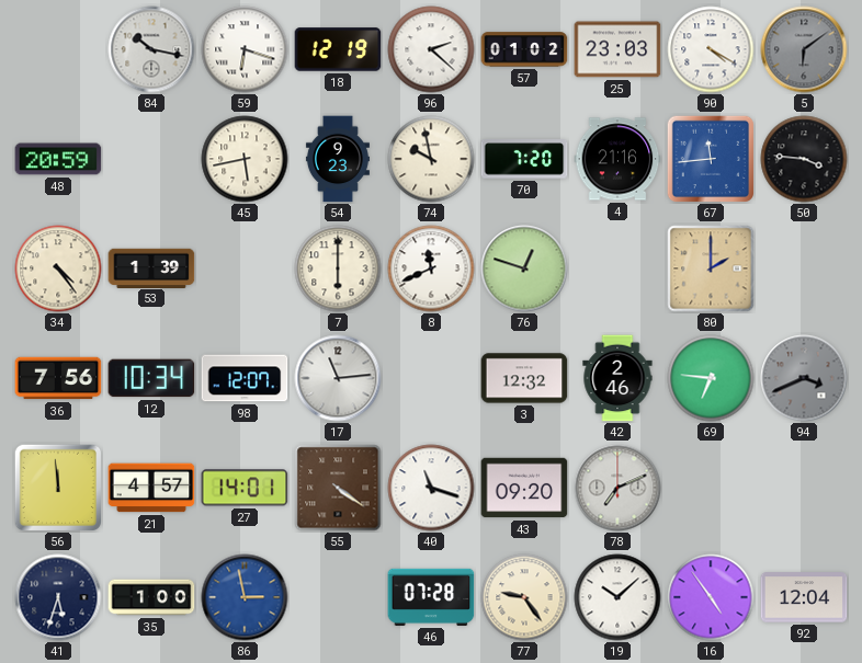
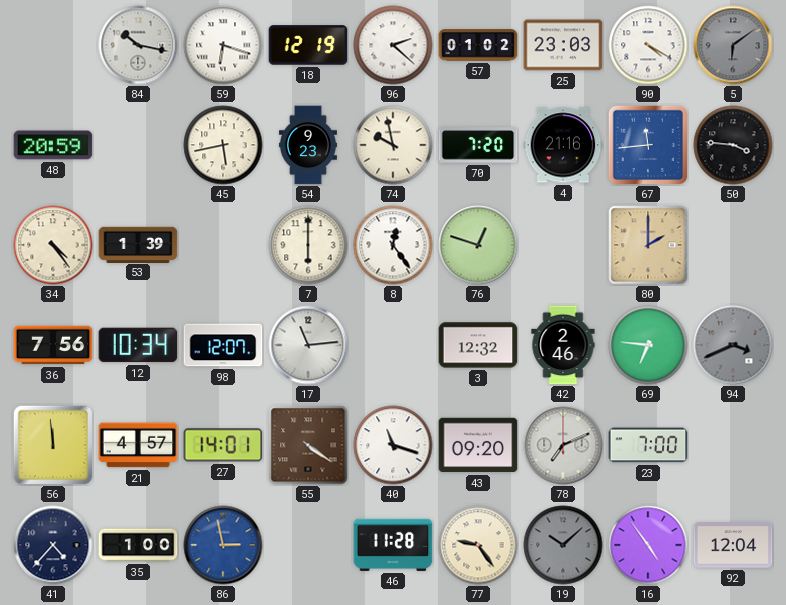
8: 11:41 -> 12:24
23: none -> 7:00
41: 5:33 -> 4:37
46: 07:28 -> 11:28
19 dial: white -> grey
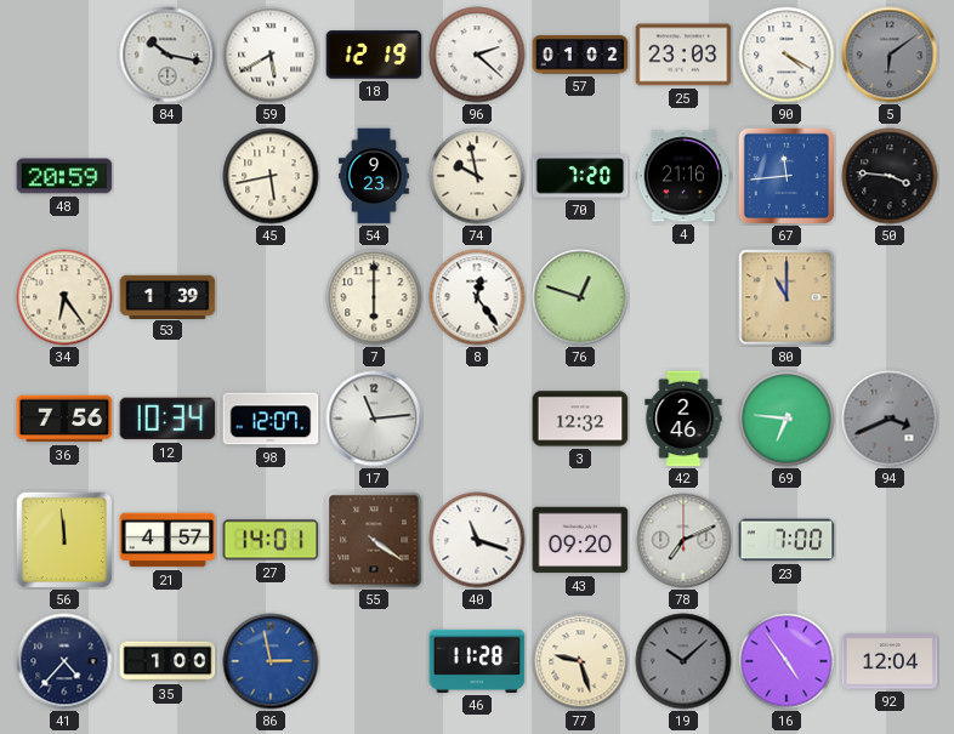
59: 6:18 -> 5:40
34: 4:24 -> 6:24
80: 2:00 -> 11:00
77: 9:24 -> 9:27
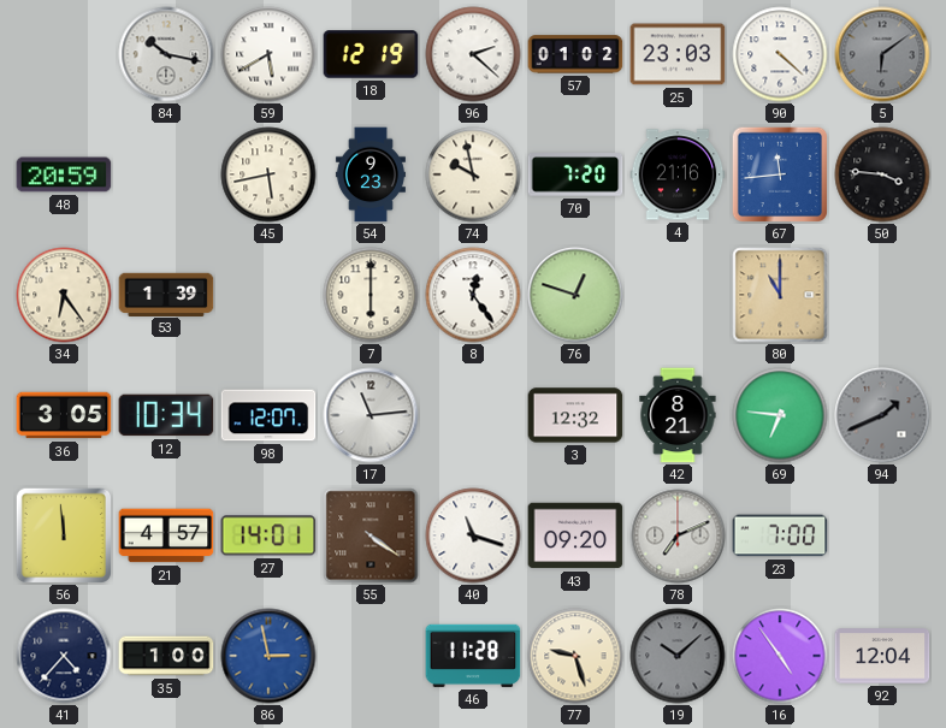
90: 4:20 -> 4:22
36: 7:56 -> 3:05
42: 2:46 -> 8:21
94: 3:41 -> 1:41
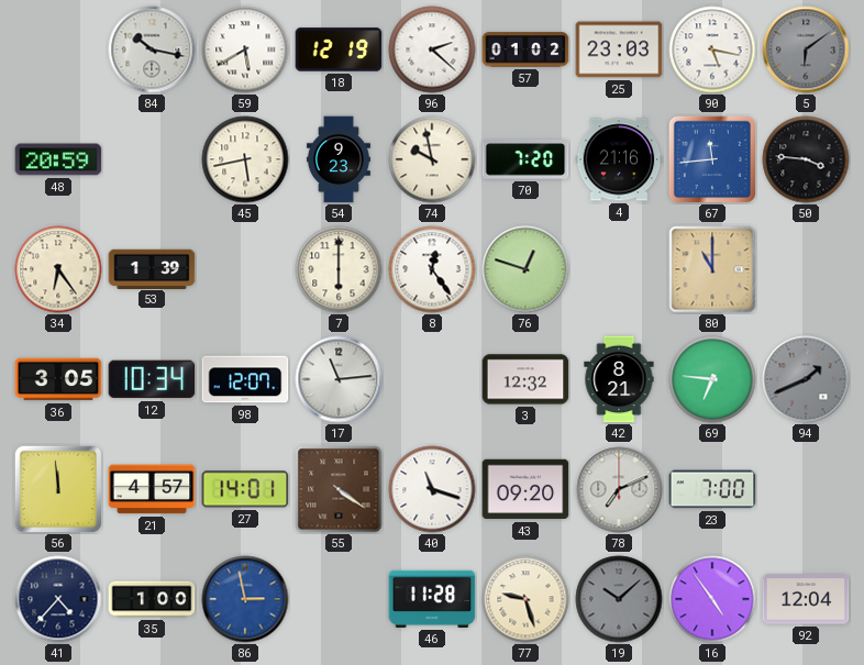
90: 4:22 -> 5:17
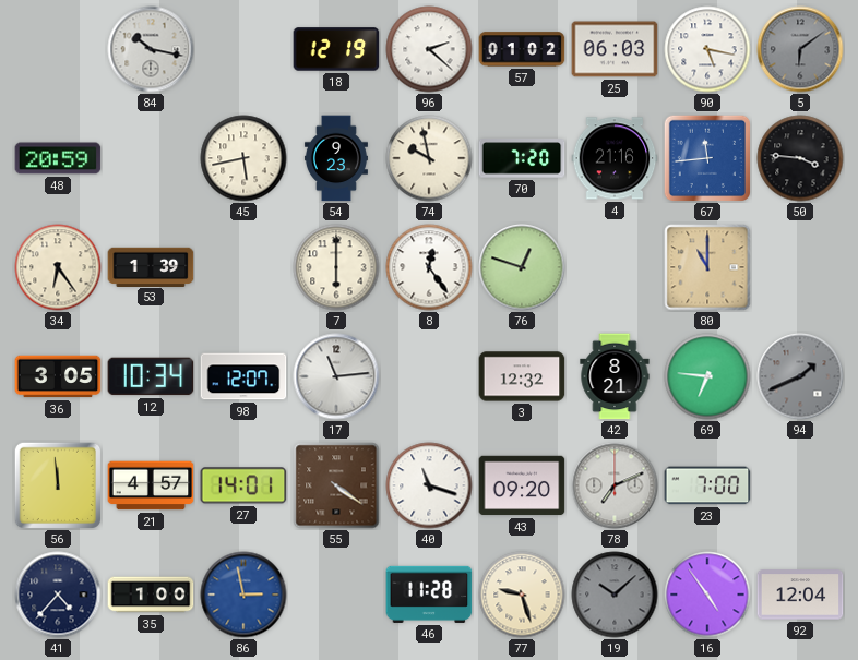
59: 5:40 -> none
25: 23:03 -> 06:03
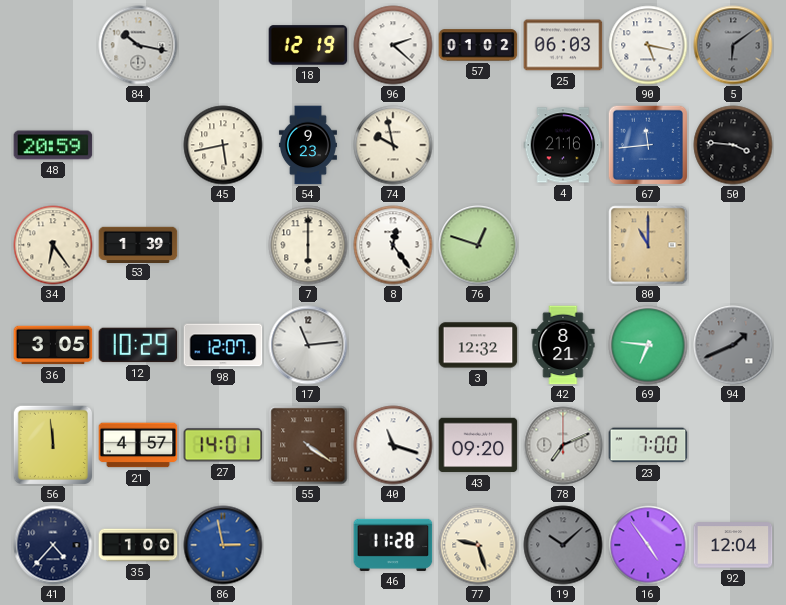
70: 7:20 -> none
12: 10:34 -> 10:29
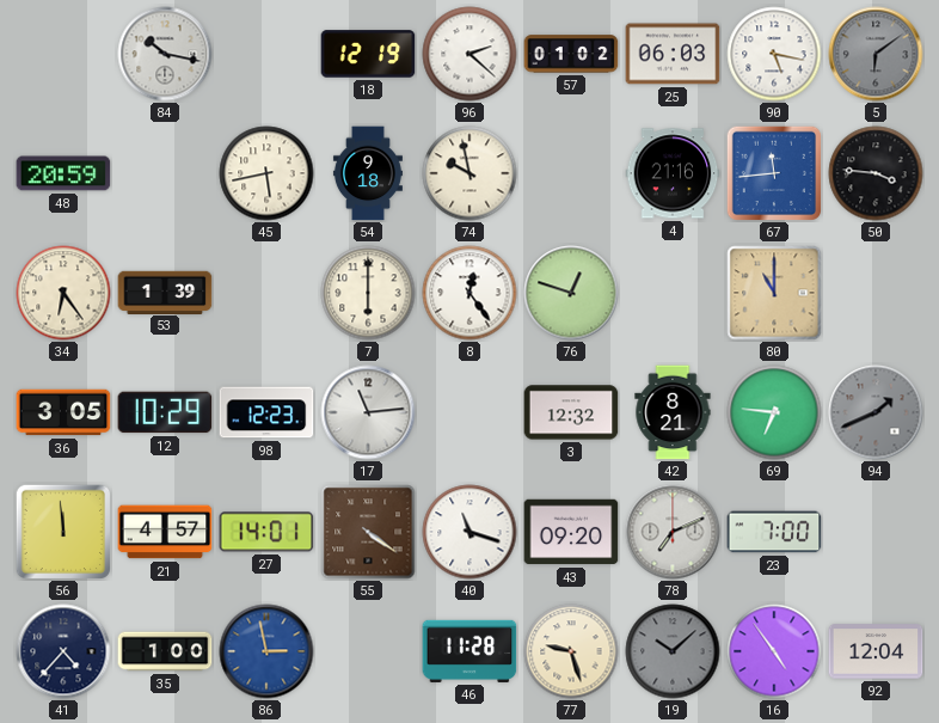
54: 9:23 -> 9:18
98: 12:07 -> 12:23
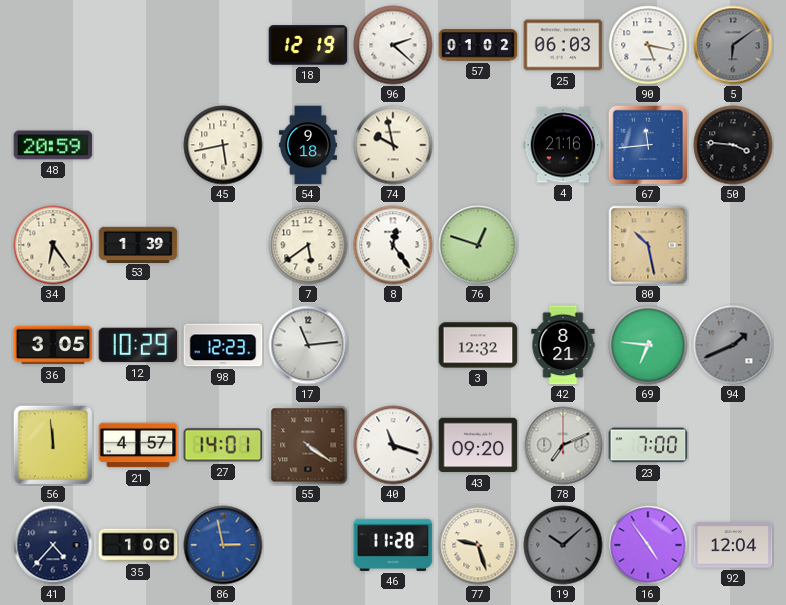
84: 10:17 -> none
7: 6:00 -> 5:39
80: 11:00 -> 10:28
